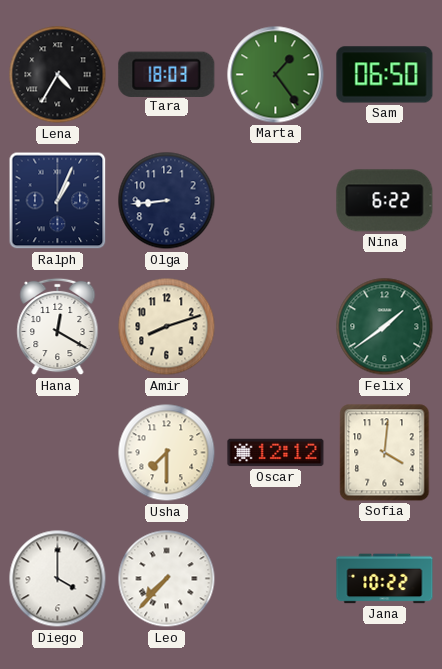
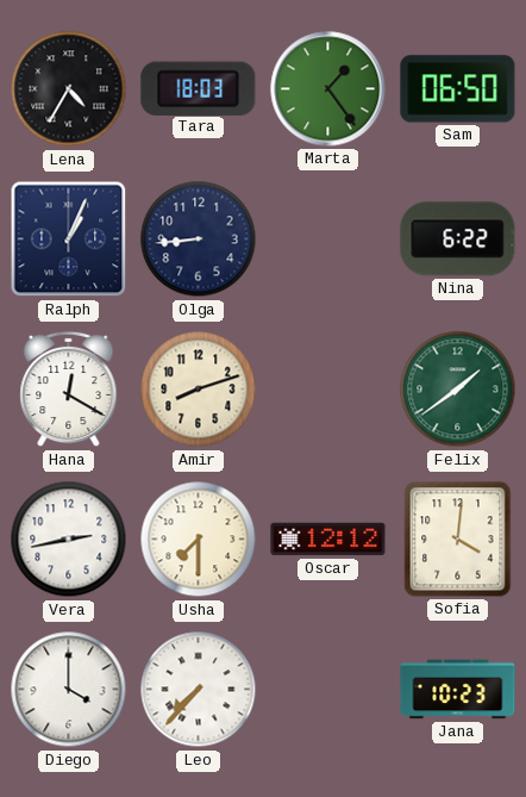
Vera: none -> 2:43
Jana: 10:22 -> 10:23
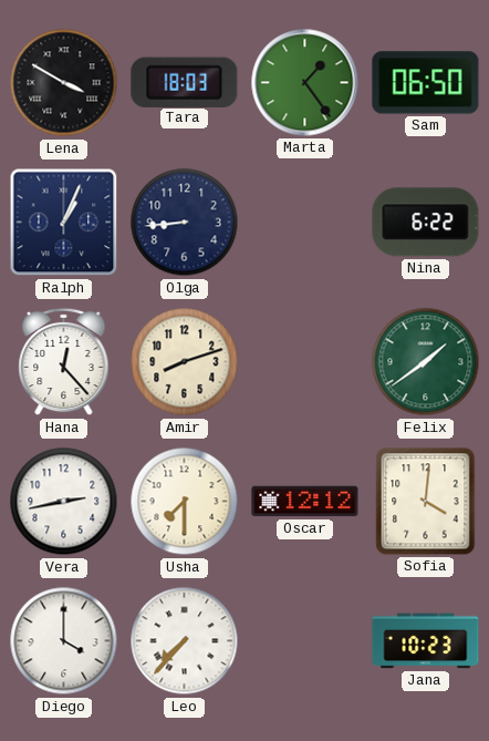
Lena: 4:35 -> 3:50
Hana: 12:20 -> 12:23
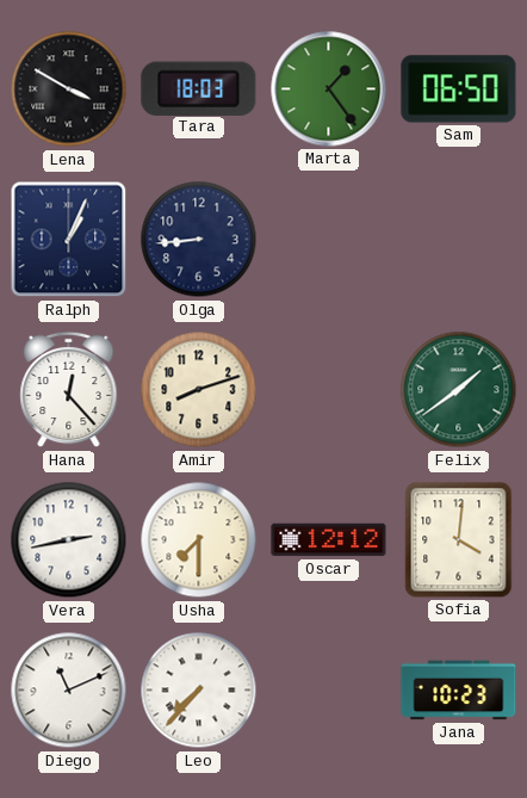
Nina: 6:22 -> none
Diego: 4:00 -> 11:11
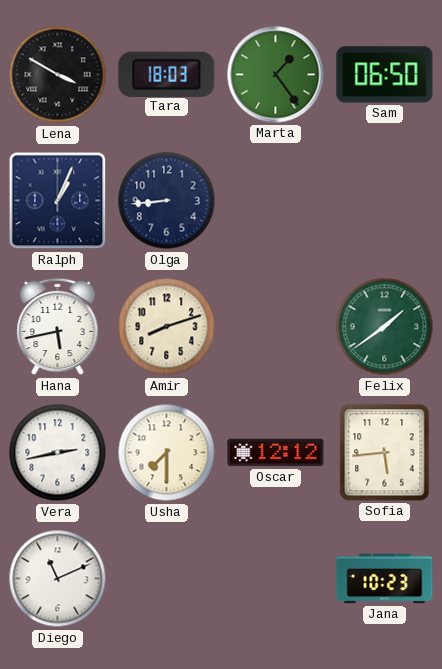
Hana: 12:23 -> 5:43
Sofia: 4:01 -> 5:44
Leo: 7:37 -> none
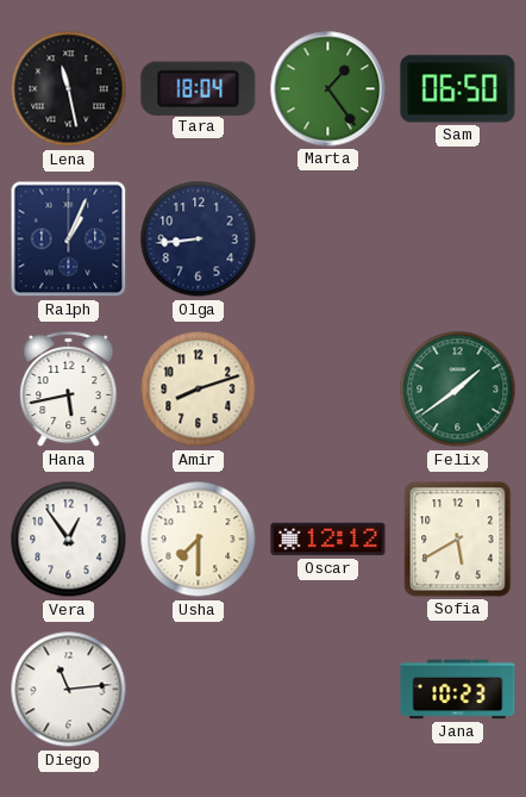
Lena: 3:50 -> 11:28
Tara: 18:03 -> 18:04
Vera: 2:43 -> 12:54
Sofia: 5:44 -> 5:40
Diego: 11:11 -> 11:14
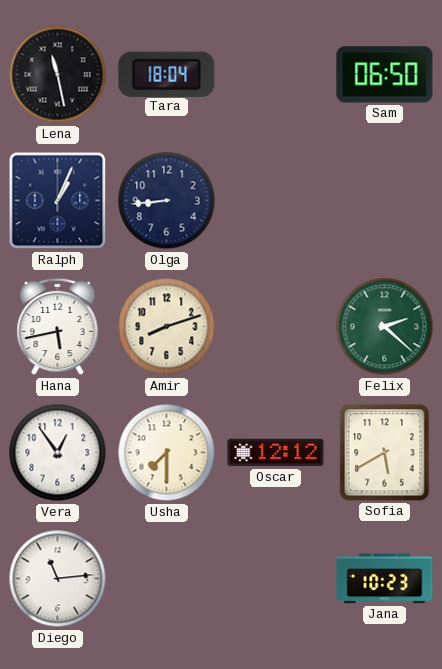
Marta: 1:24 -> none
Felix: 1:39 -> 2:22
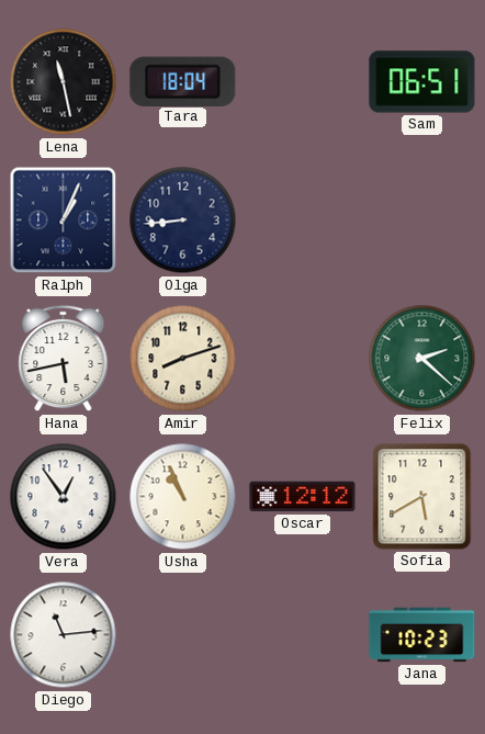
Sam: 06:50 -> 06:51
Usha: 7:30 -> 10:56
